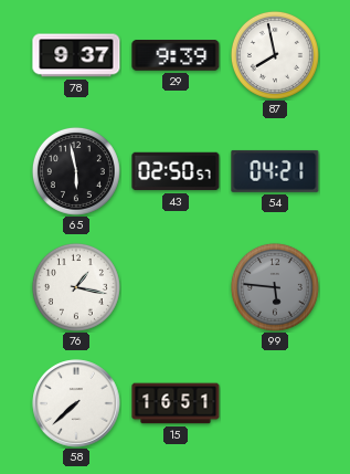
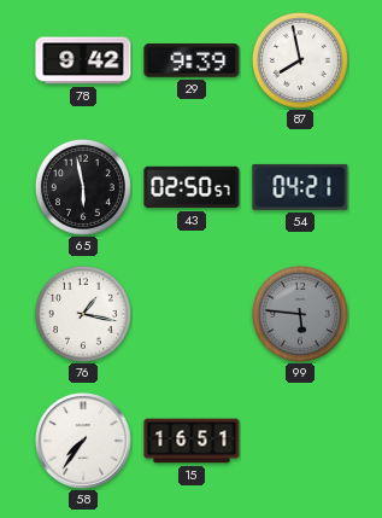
78: 9:37 -> 9:42
58: 7:38 -> 7:36
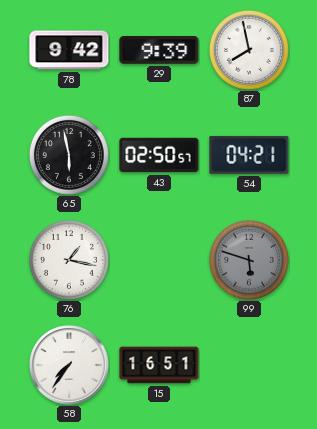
99: 5:46 -> 5:48
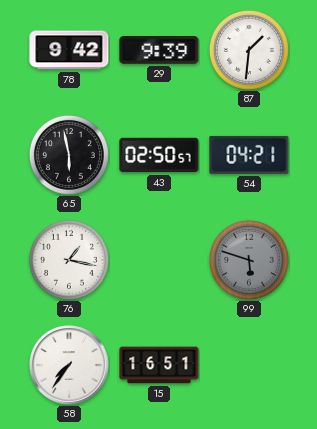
87: 7:58 -> 1:31
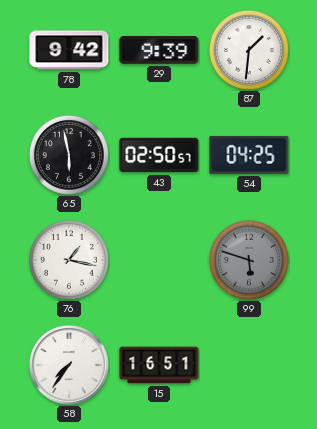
54: 04:21 -> 04:25
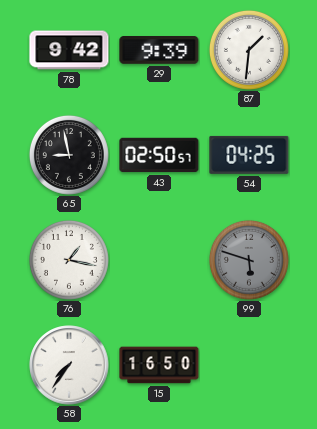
65: 5:58 -> 8:58
15: 16:51 -> 16:50
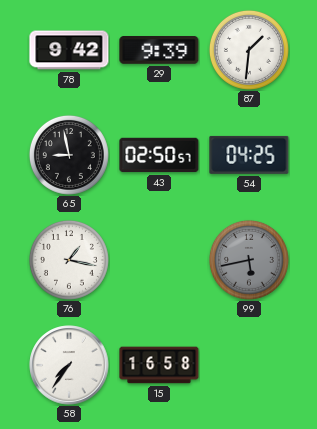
99: 5:48 -> 5:43
15: 16:50 -> 16:58
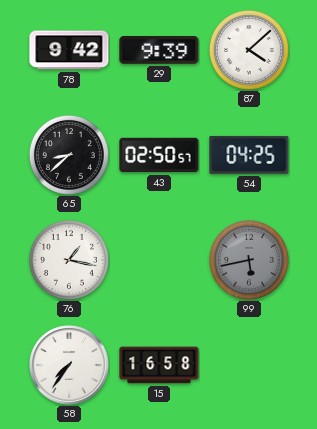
87: 1:31 -> 4:08
65: 8:58 -> 8:38
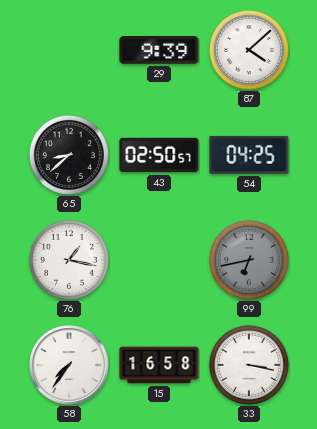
78: 9:42 -> none
99: 5:43 -> 6:43
33: none -> 3:17
